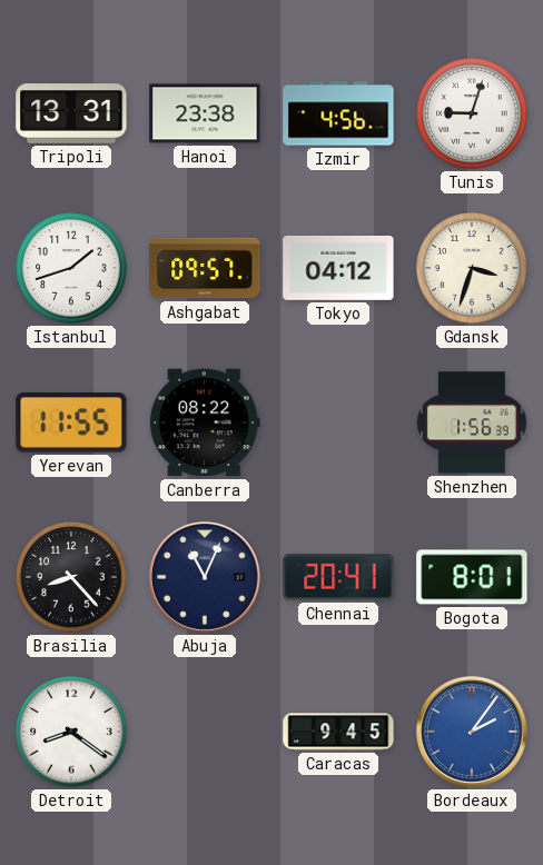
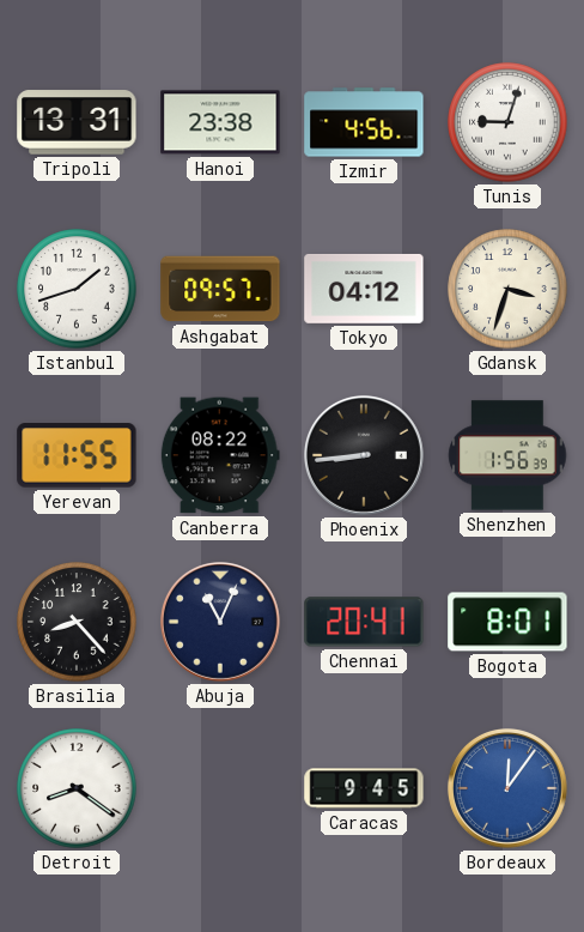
Phoenix: none -> 8:44
Bordeaux: 2:06 -> 12:06
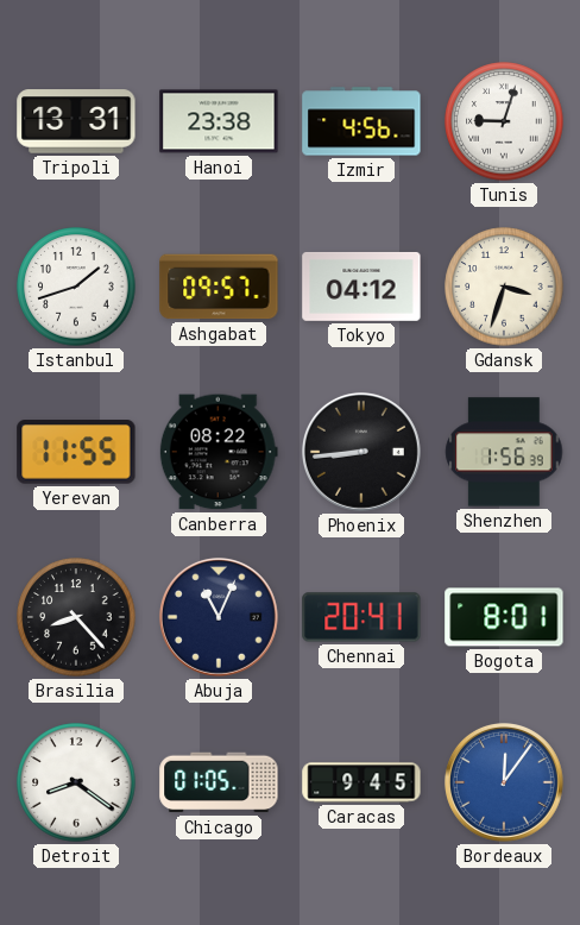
Chicago: none -> 01:05
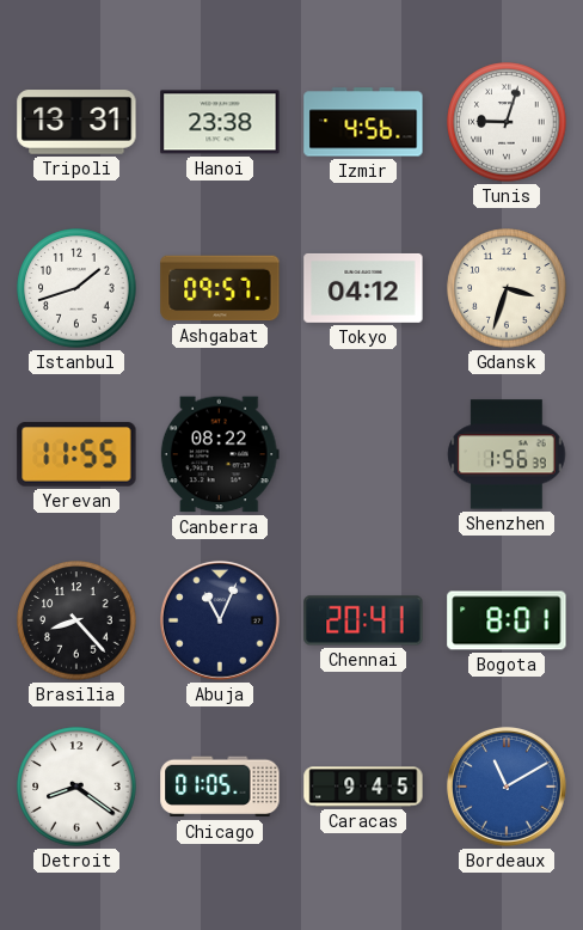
Phoenix: 8:44 -> none
Bordeaux: 12:06 -> 11:10
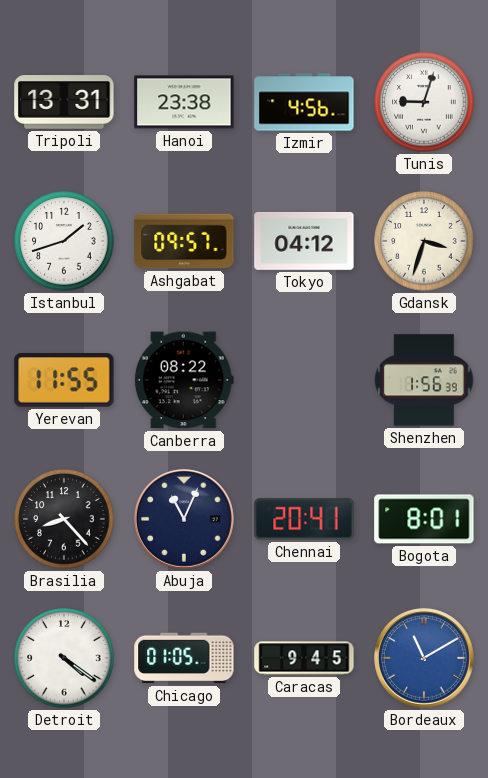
Detroit: 8:21 -> 4:21
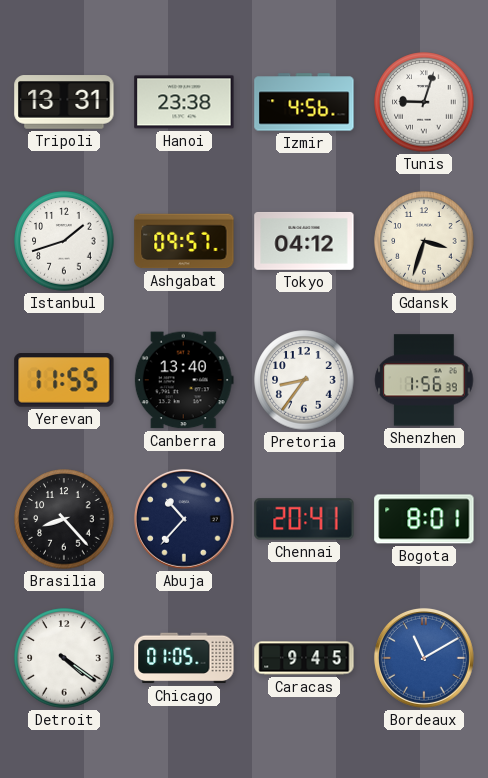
Canberra: 08:22 -> 13:40
Pretoria: none -> 8:36
Abuja: 11:04 -> 10:37
